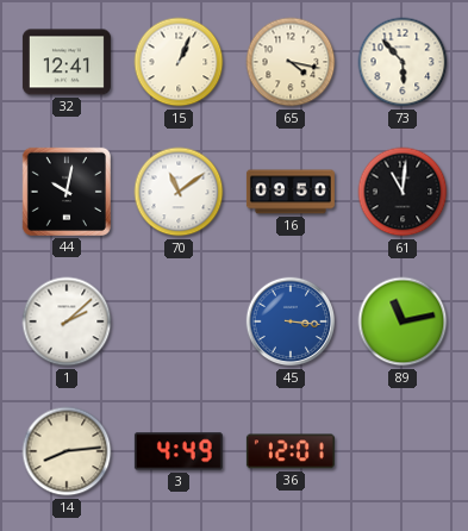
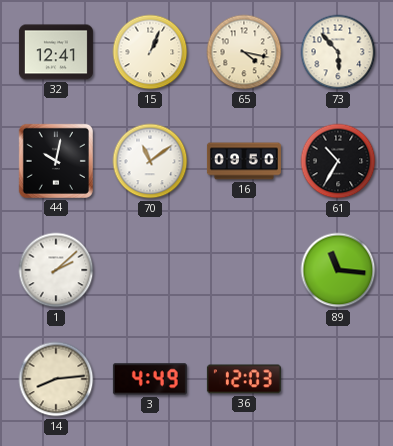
61: 11:01 -> 10:35
45: 3:16 -> none
89: 11:13 -> 11:16
36: 12:01 -> 12:03
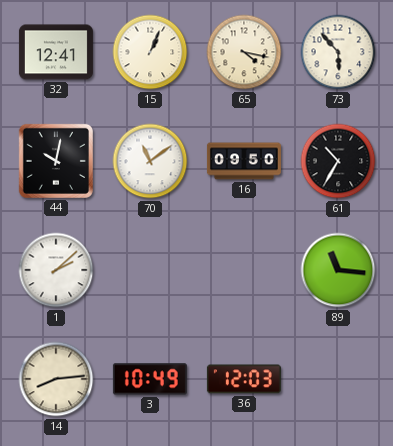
3: 4:49 -> 10:49
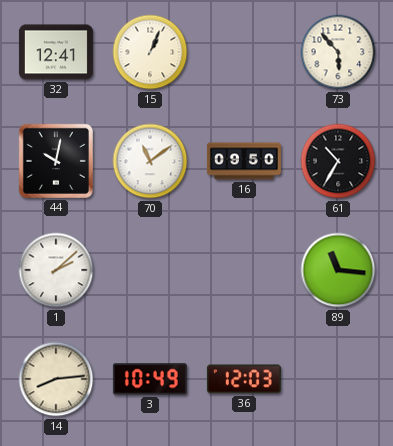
65: 4:17 -> none
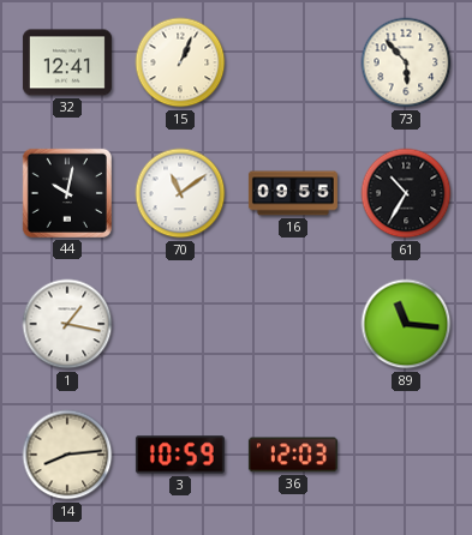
16: 09:50 -> 09:55
1: 2:08 -> 1:17
3: 10:49 -> 10:59
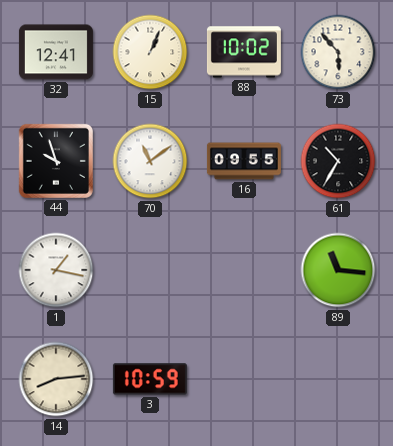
88: none -> 10:02
44: 10:02 -> 9:57
36: 12:03 -> none
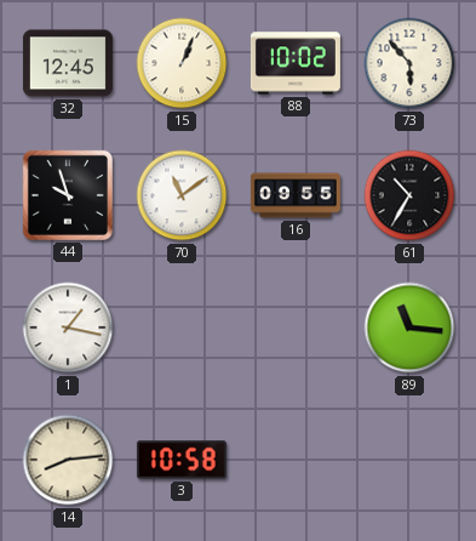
32: 12:41 -> 12:45
3: 10:59 -> 10:58
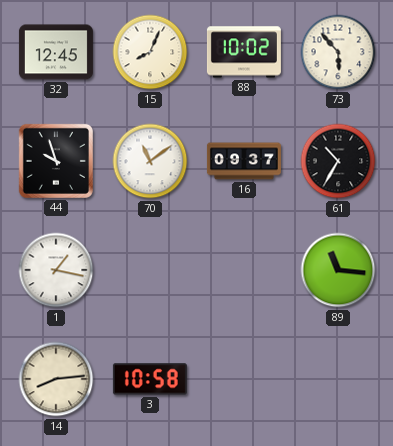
15: 1:04 -> 8:04
16: 09:55 -> 09:37
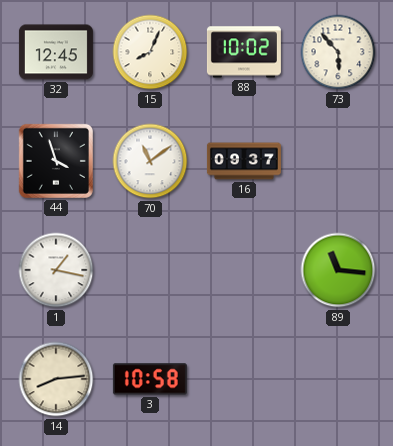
44: 9:57 -> 3:57
61: 10:35 -> none
